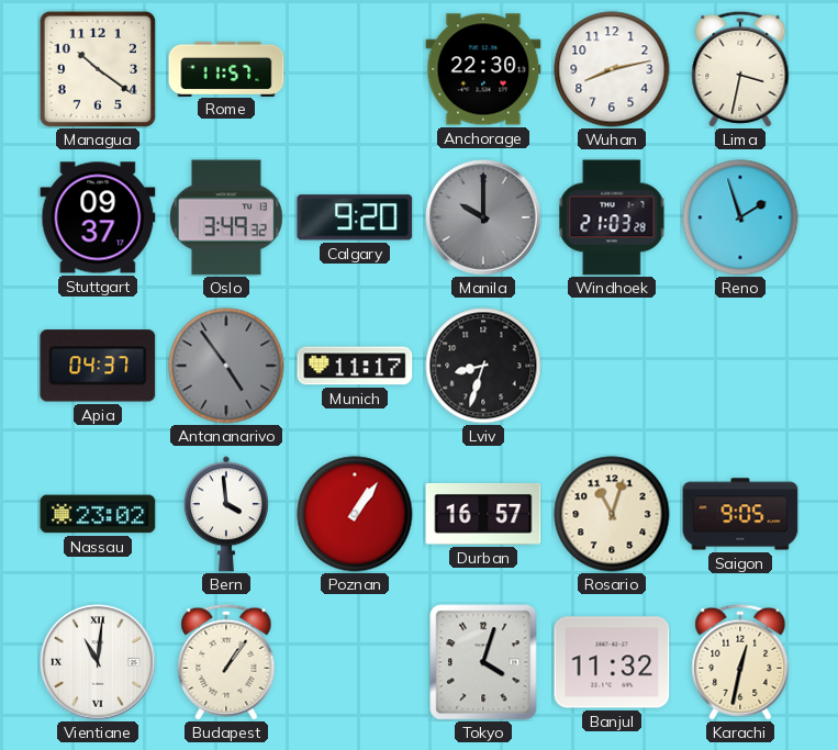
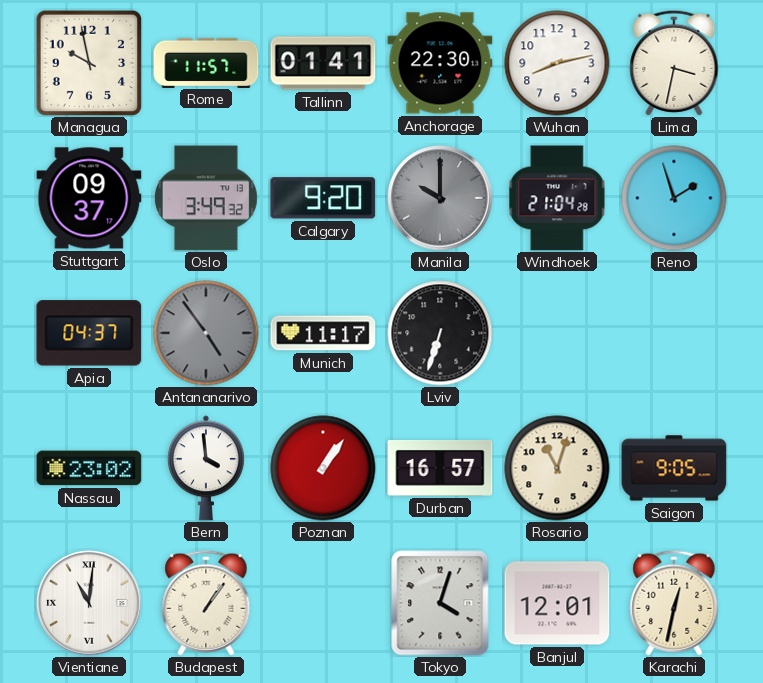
Managua: 10:21 -> 9:58
Tallinn: none -> 01:41
Windhoek: 21:03 -> 21:04
Lviv: 8:33 -> 6:33
Banjul: 11:32 -> 12:01
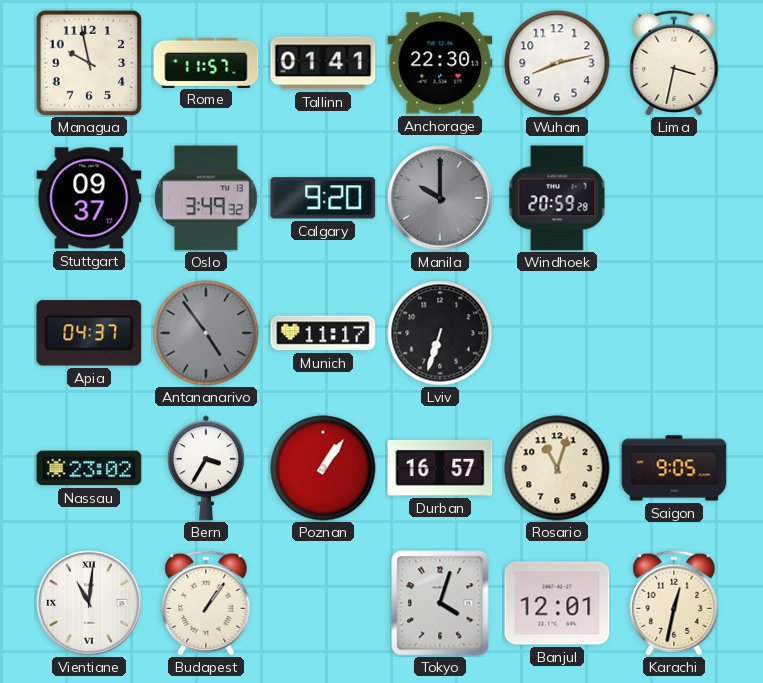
Windhoek: 21:04 -> 20:59
Reno: 1:57 -> none
Bern: 3:59 -> 3:35
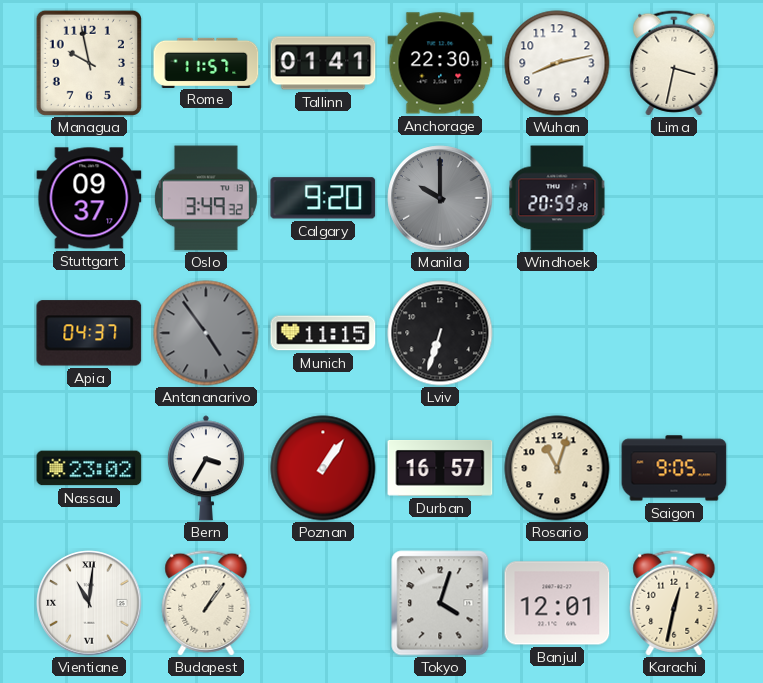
Munich: 11:17 -> 11:15
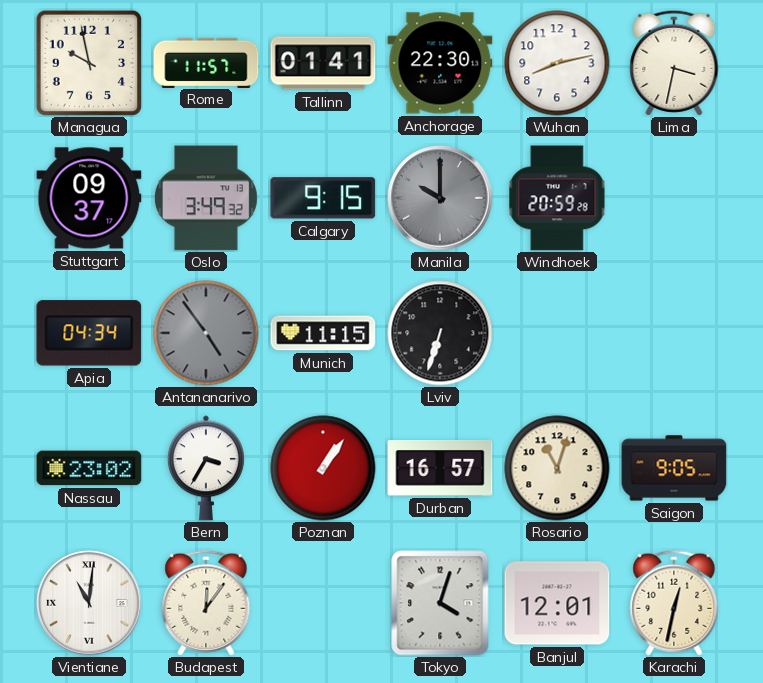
Calgary: 9:20 -> 9:15
Apia: 04:37 -> 04:34
Budapest: 1:06 -> 12:06
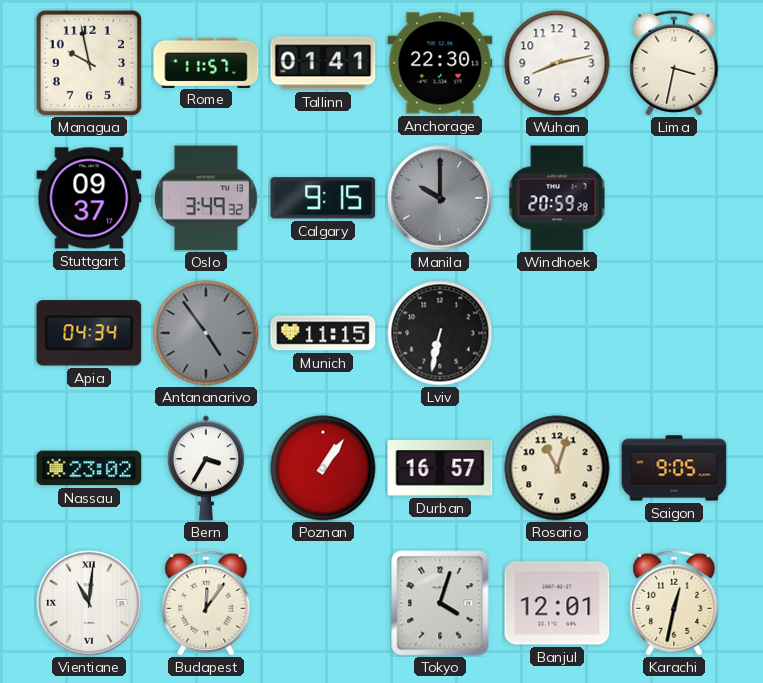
Lviv: 6:33 -> 6:32
